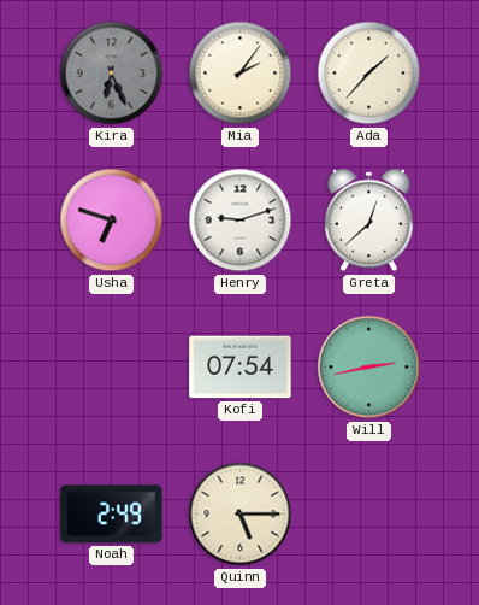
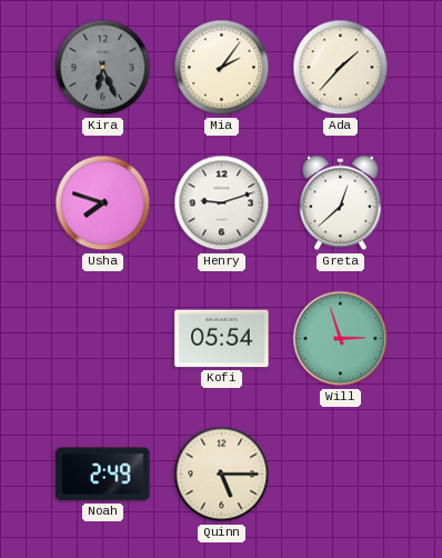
Usha: 6:48 -> 7:48
Kofi: 07:54 -> 05:54
Will: 2:43 -> 2:57
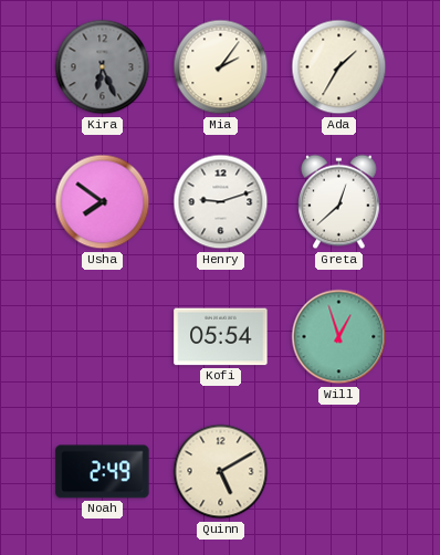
Ada: 1:37 -> 1:35
Usha: 7:48 -> 7:51
Will: 2:57 -> 12:57
Quinn: 5:15 -> 5:10
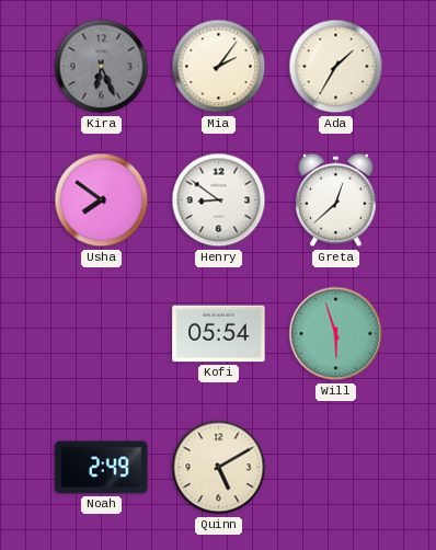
Henry: 9:12 -> 8:51
Will: 12:57 -> 5:57
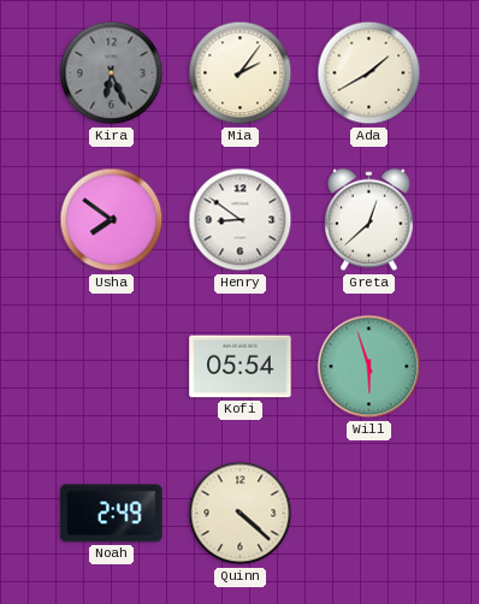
Ada: 1:35 -> 1:40
Quinn: 5:10 -> 4:22
